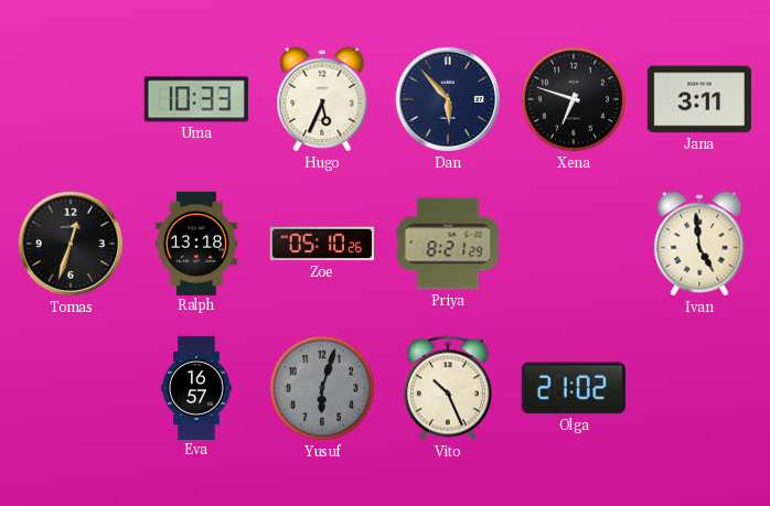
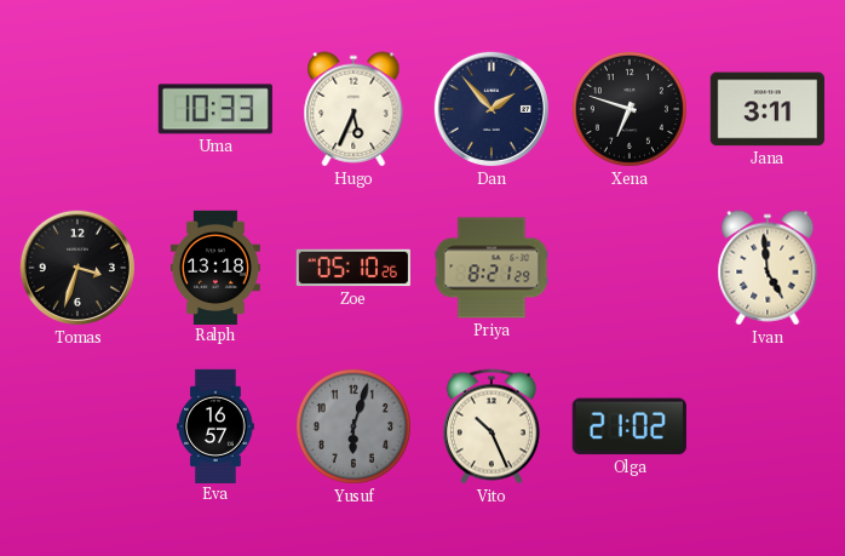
Dan: 5:53 -> 1:53
Tomas: 12:33 -> 3:33
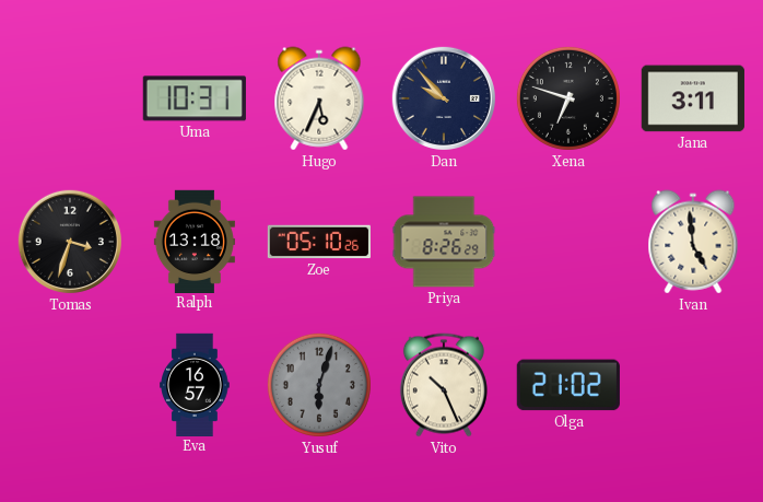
Uma: 10:33 -> 10:31
Dan: 1:53 -> 9:53
Priya: 8:21 -> 8:26
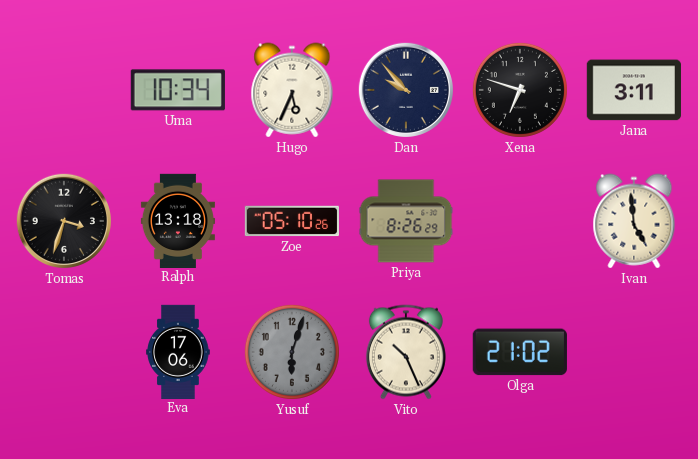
Uma: 10:31 -> 10:34
Eva: 16:57 -> 17:06
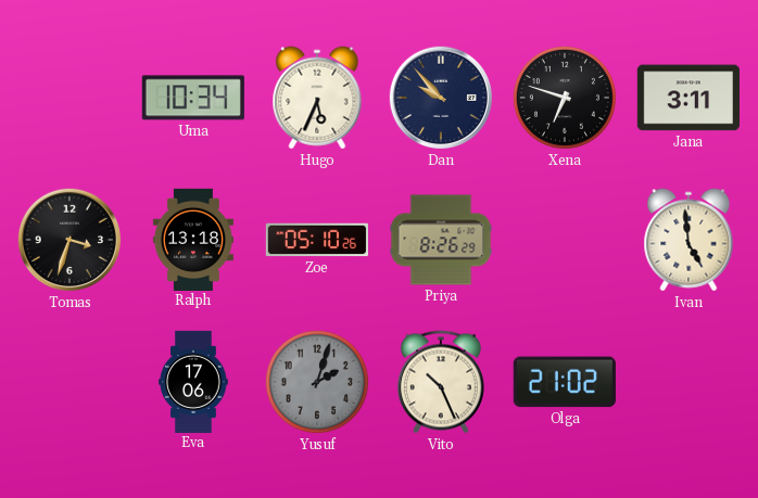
Yusuf: 6:03 -> 2:03
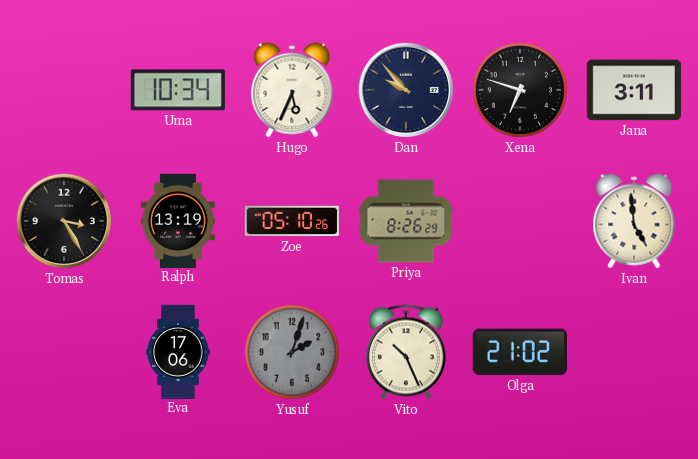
Tomas: 3:33 -> 3:25
Ralph: 13:18 -> 13:19
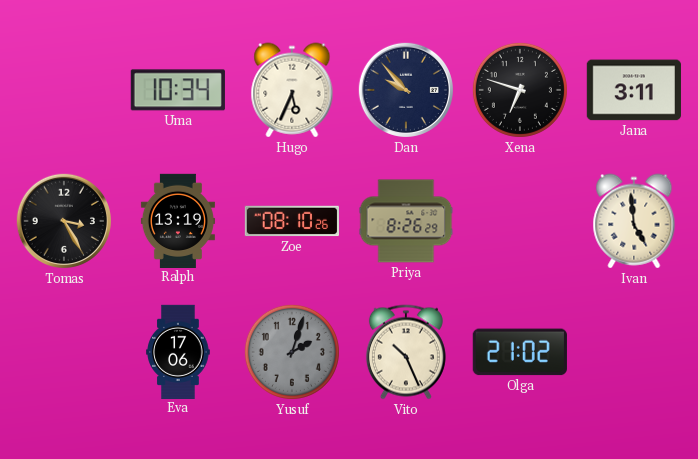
Zoe: 05:10 -> 08:10
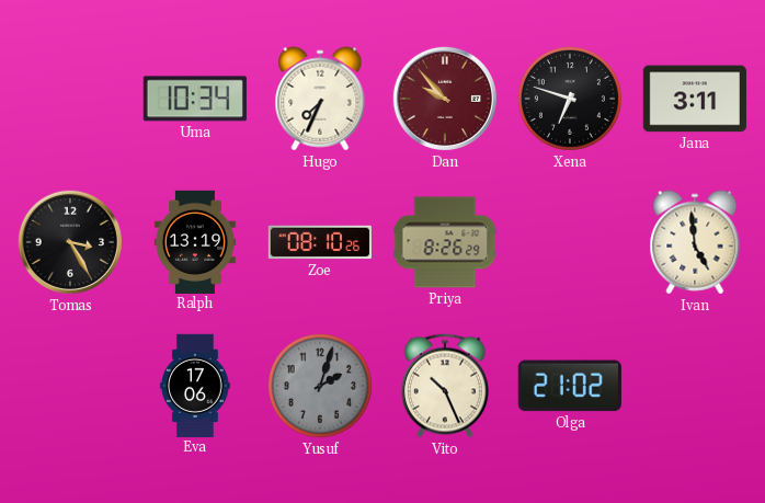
Hugo: 5:34 -> 7:34
Dan dial: navy -> burgundy
